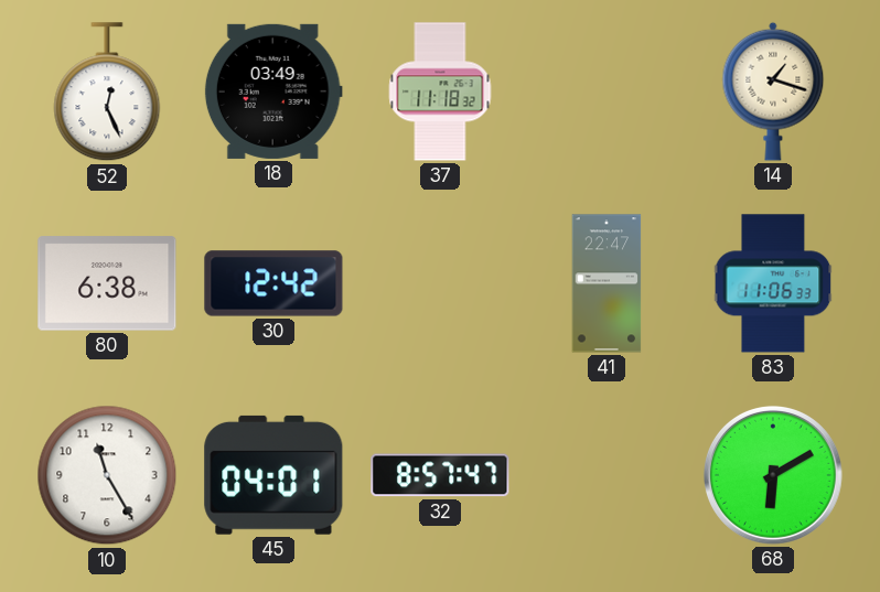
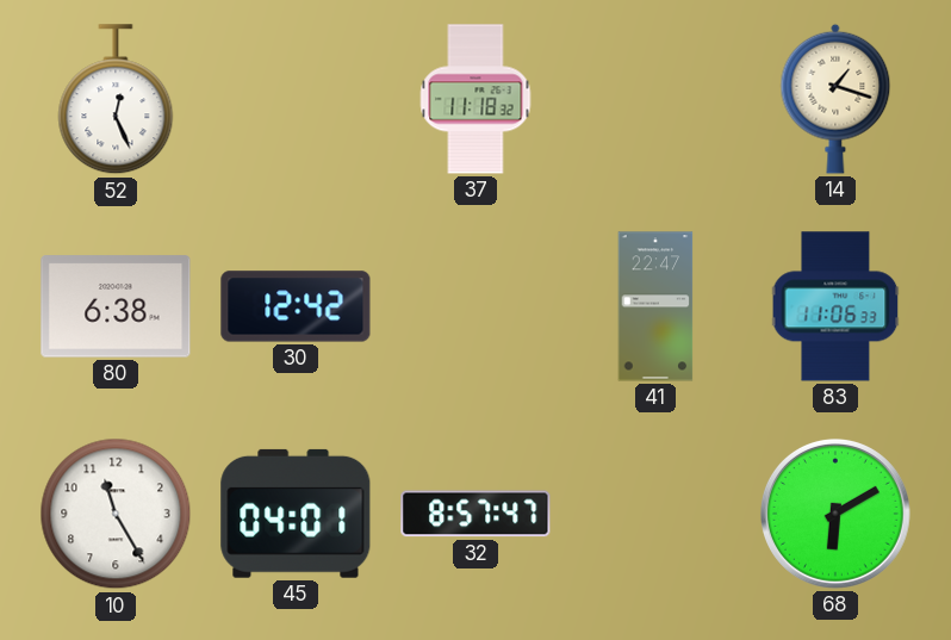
18: 03:49 -> none
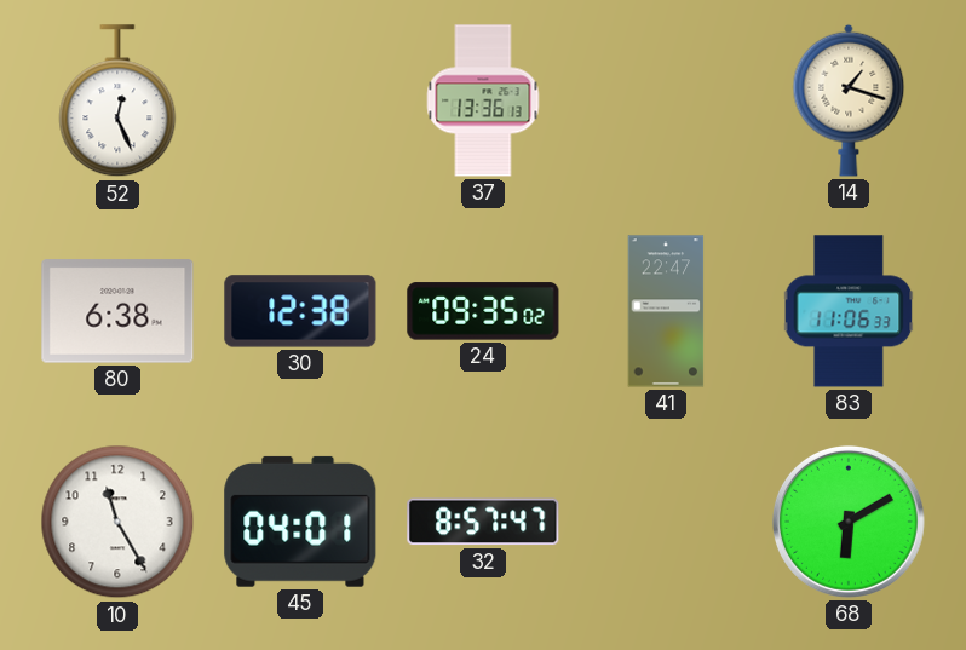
37: 11:18 -> 13:36
30: 12:42 -> 12:38
24: none -> 09:35
